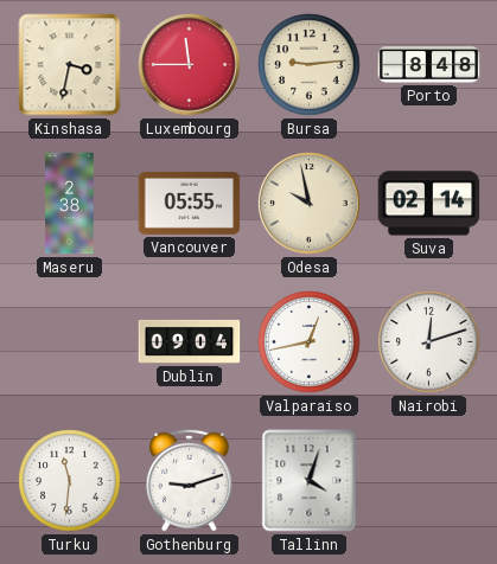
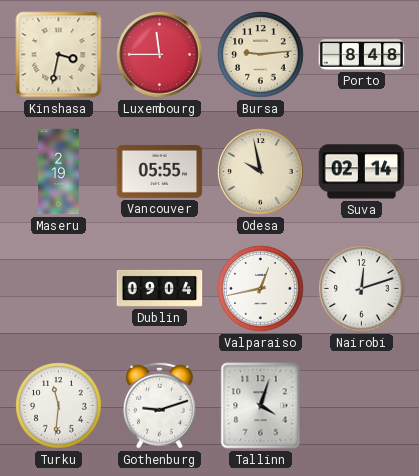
Maseru: 2:38 -> 2:19
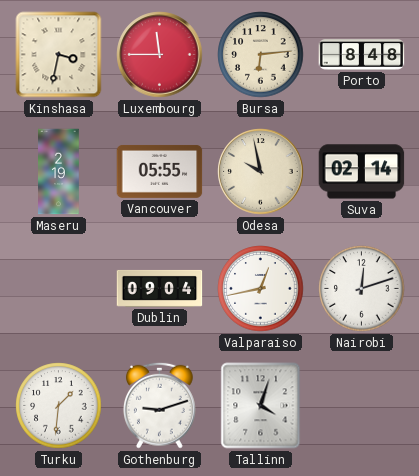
Bursa: 9:14 -> 6:14
Turku: 11:31 -> 1:31
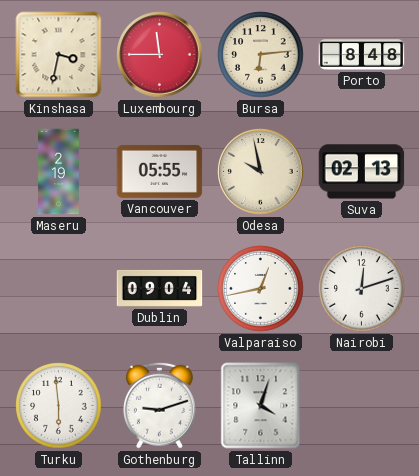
Suva: 02:14 -> 02:13
Turku: 1:31 -> 5:59
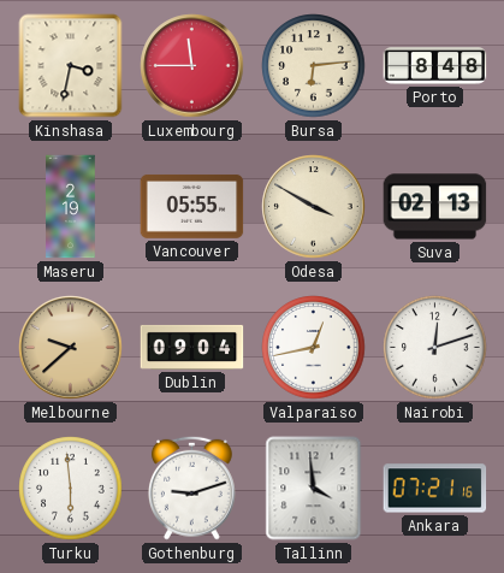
Odesa: 9:58 -> 3:50
Melbourne: none -> 9:38
Tallinn: 4:03 -> 3:59
Ankara: none -> 07:21
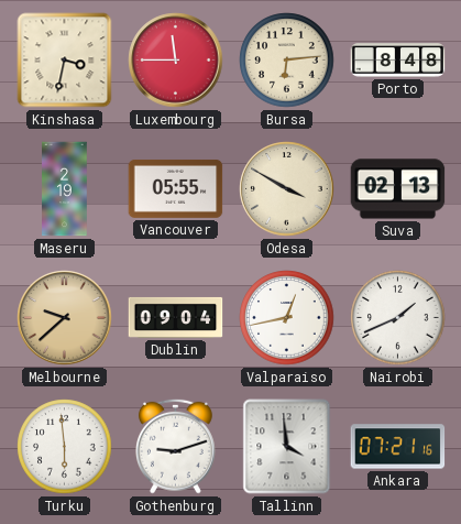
Nairobi: 12:12 -> 1:41
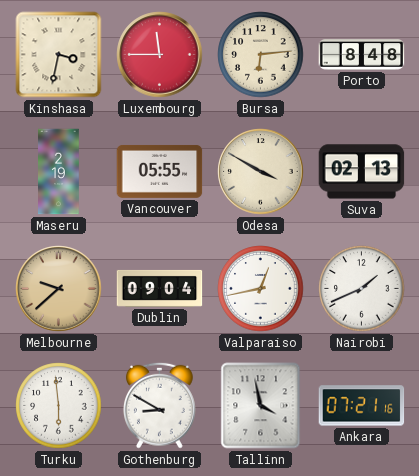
Gothenburg: 9:12 -> 8:50
Tallinn: 3:59 -> 3:58
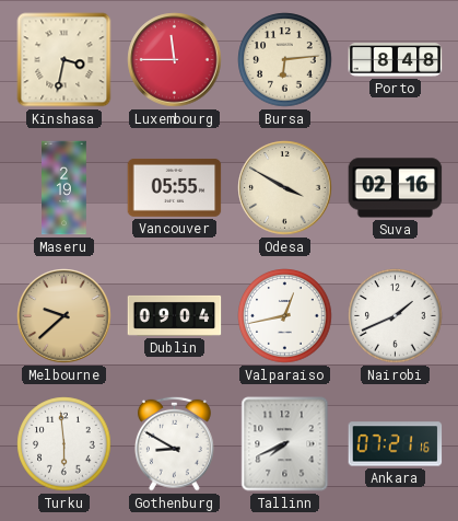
Suva: 02:13 -> 02:16
Tallinn: 3:58 -> 7:41
